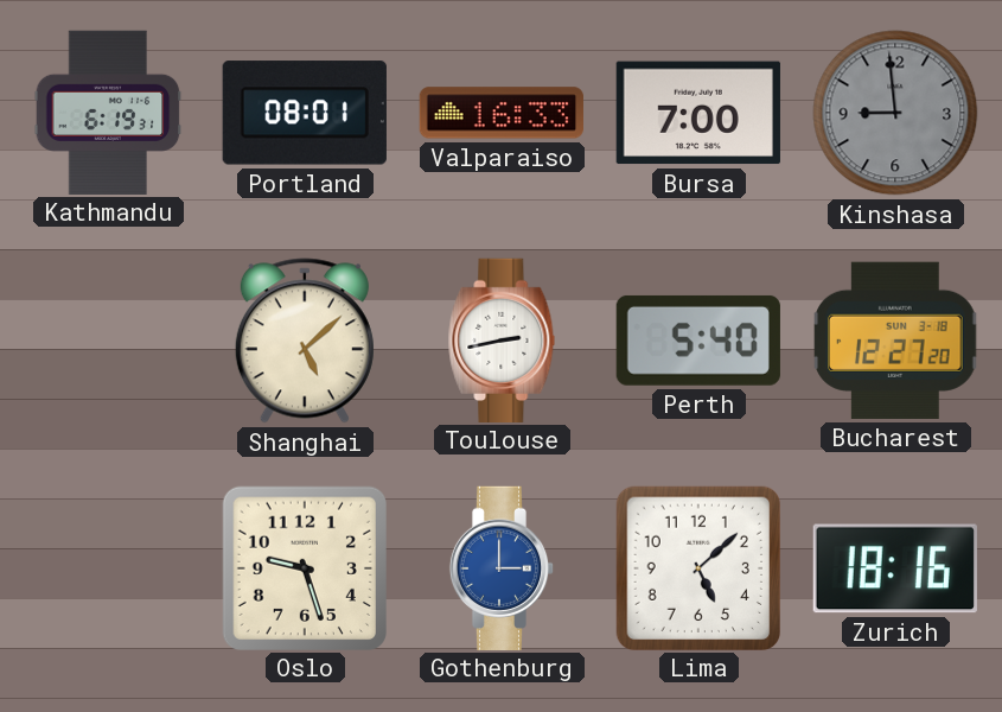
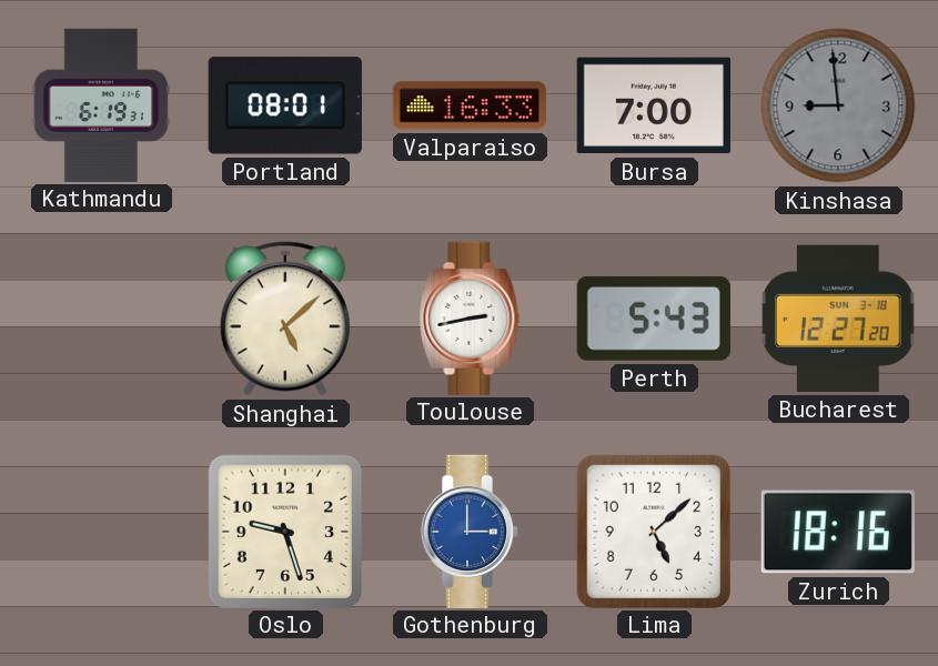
Perth: 5:40 -> 5:43
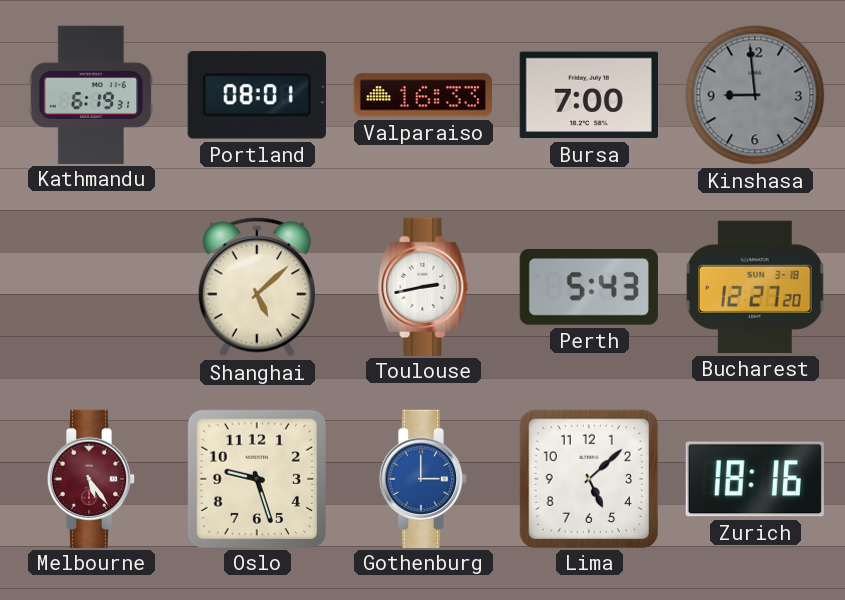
Melbourne: none -> 5:24
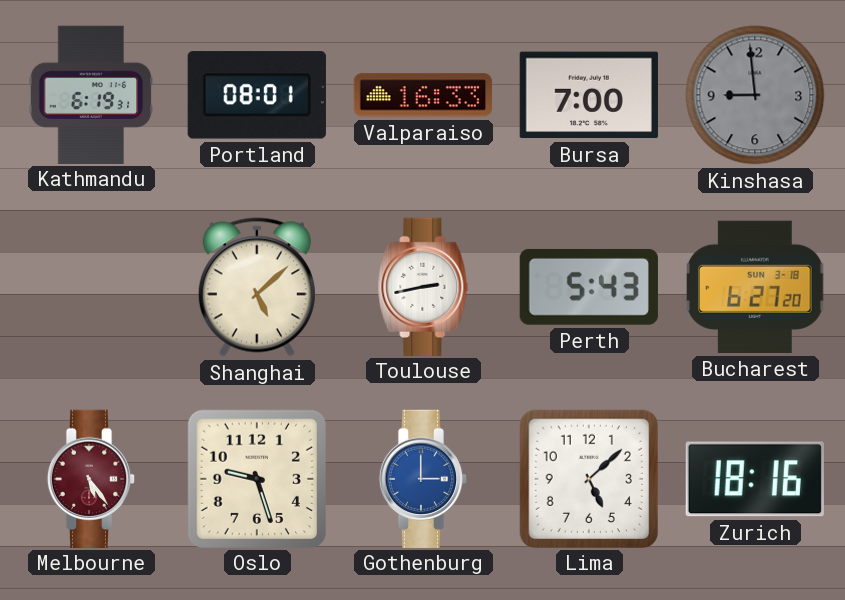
Bucharest: 12:27 -> 6:27
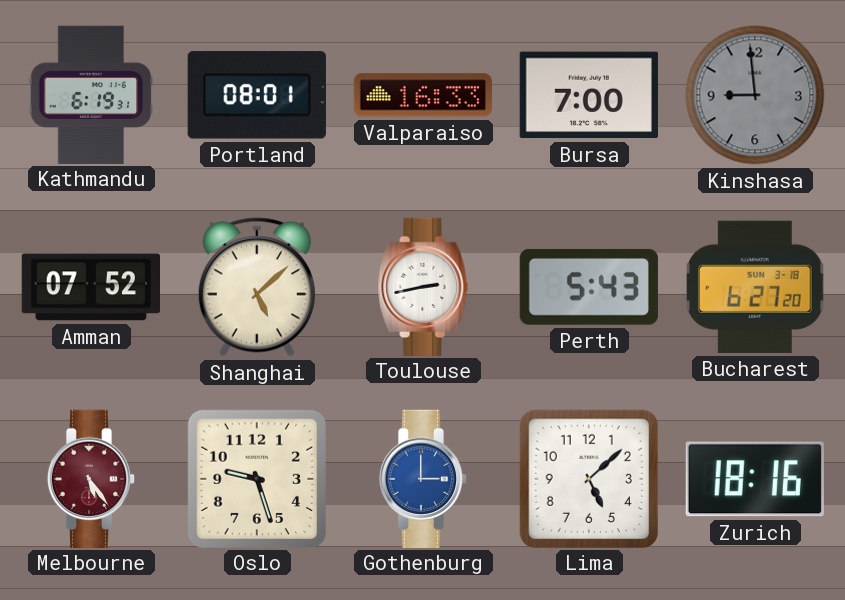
Amman: none -> 07:52
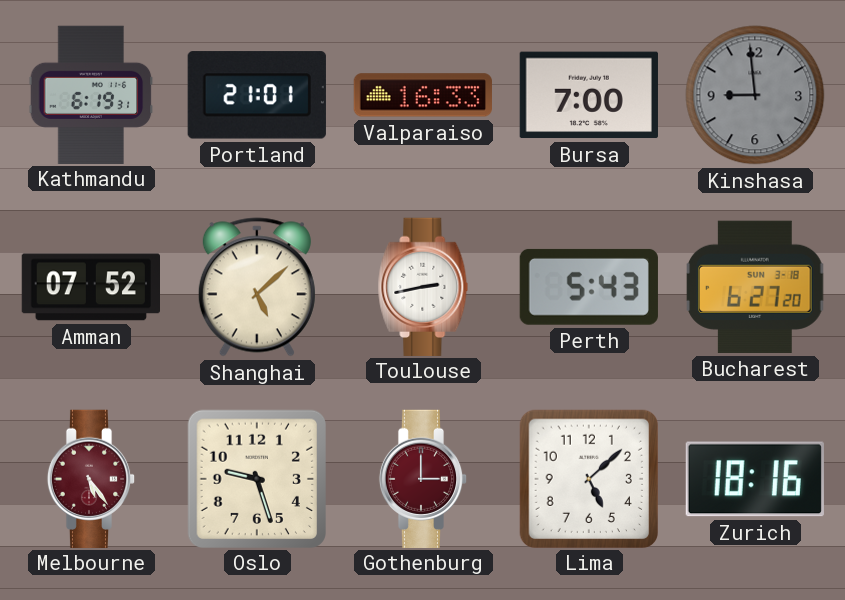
Portland: 08:01 -> 21:01
Gothenburg dial: blue -> burgundy
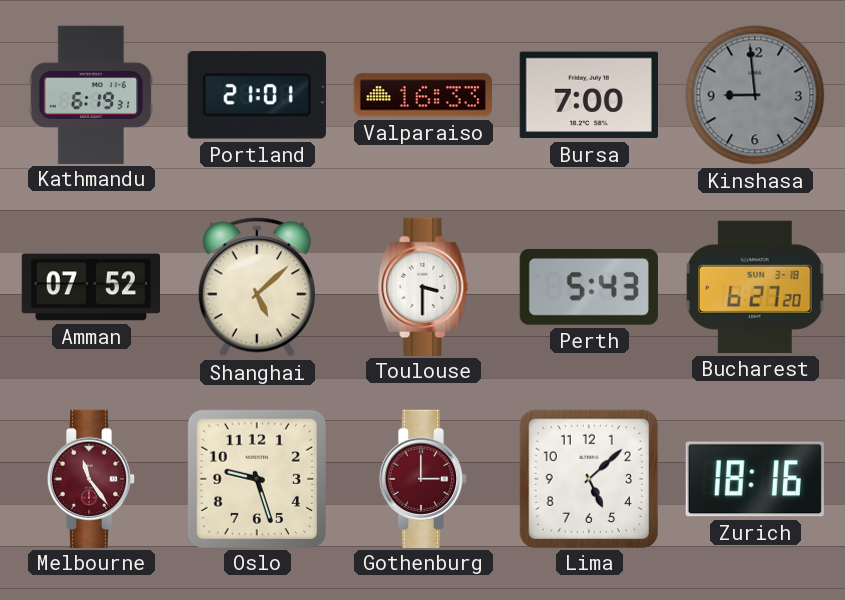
Toulouse: 2:43 -> 3:30
Melbourne: 5:24 -> 11:24
